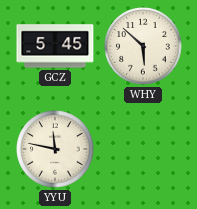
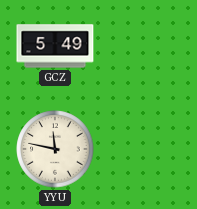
GCZ: 5:45 -> 5:49
WHY: 5:52 -> none
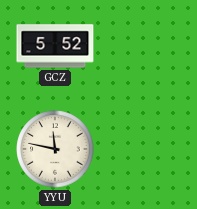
GCZ: 5:49 -> 5:52
